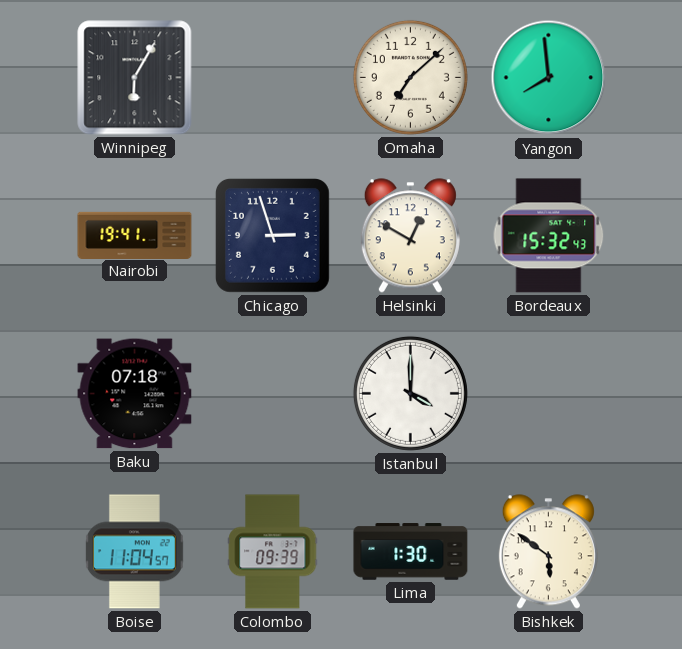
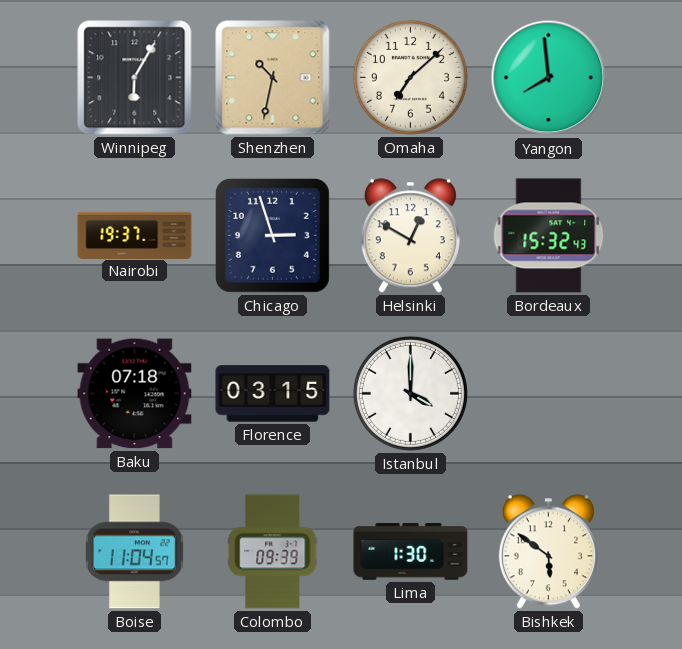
Shenzhen: none -> 10:32
Nairobi: 19:41 -> 19:37
Florence: none -> 03:15
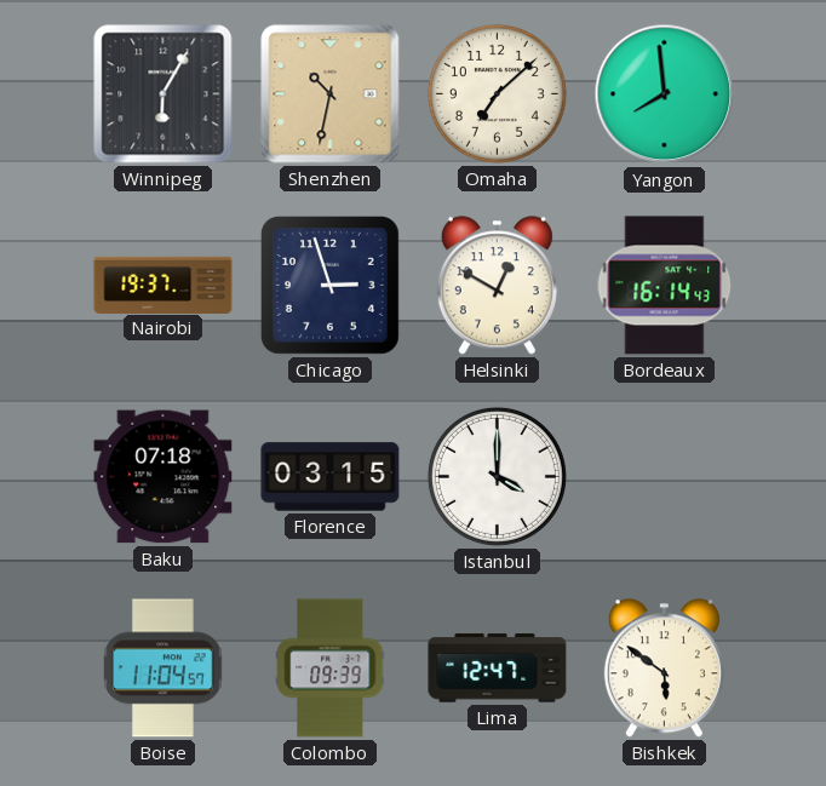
Bordeaux: 15:32 -> 16:14
Lima: 1:30 -> 12:47
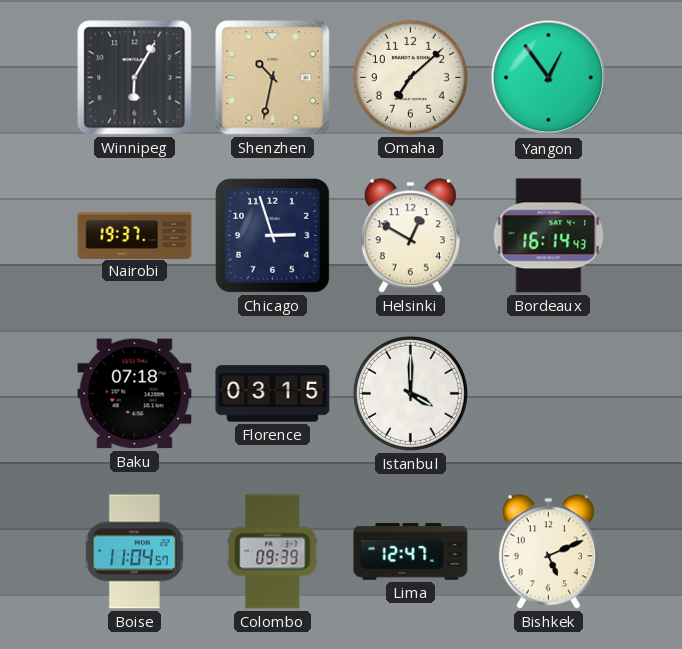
Yangon: 7:59 -> 12:54
Bishkek: 5:51 -> 5:11
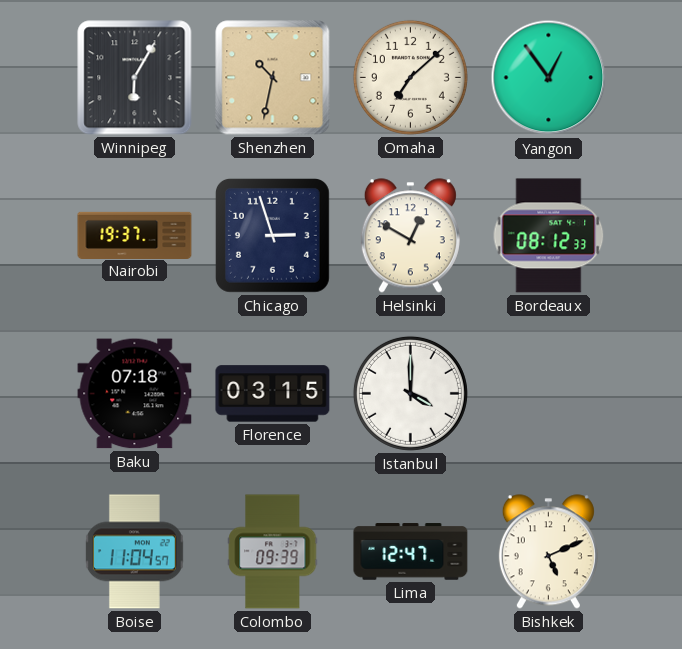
Bordeaux: 16:14 -> 08:12
